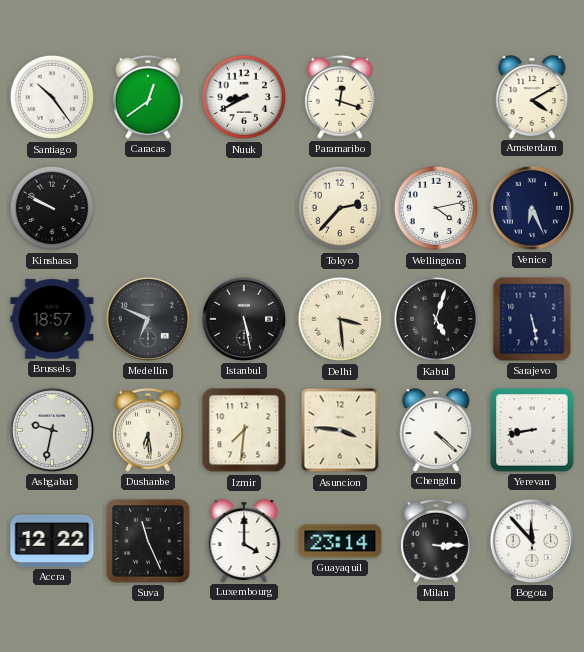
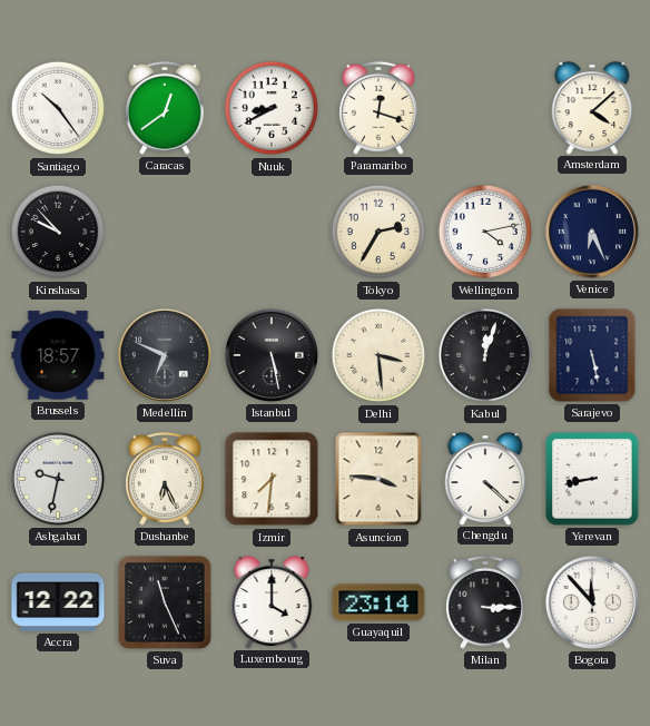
Amsterdam: 4:10 -> 4:08
Kinshasa: 9:50 -> 9:53
Tokyo: 2:37 -> 2:35
Kabul: 5:03 -> 12:03
Dushanbe: 6:29 -> 6:26
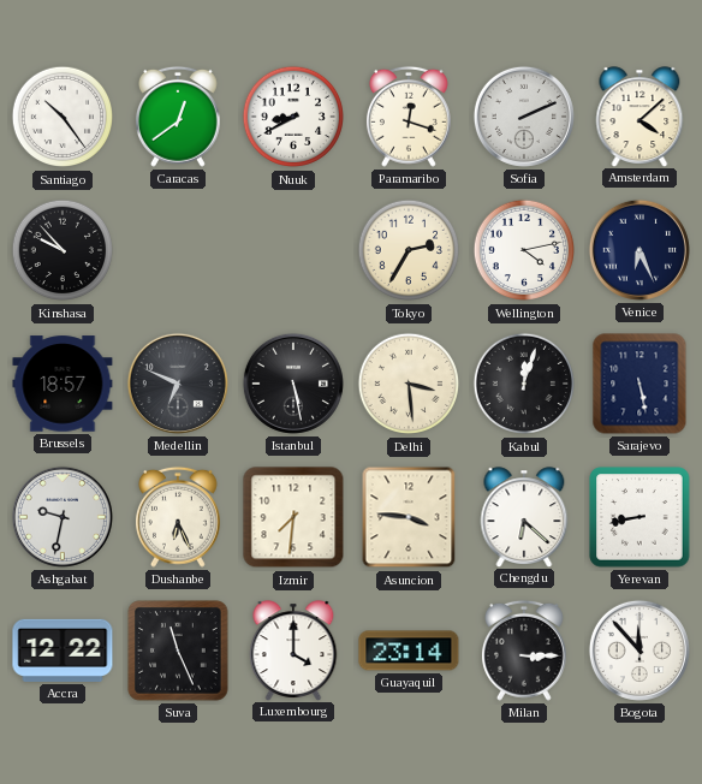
Sofia: none -> 2:11
Chengdu: 4:22 -> 6:22
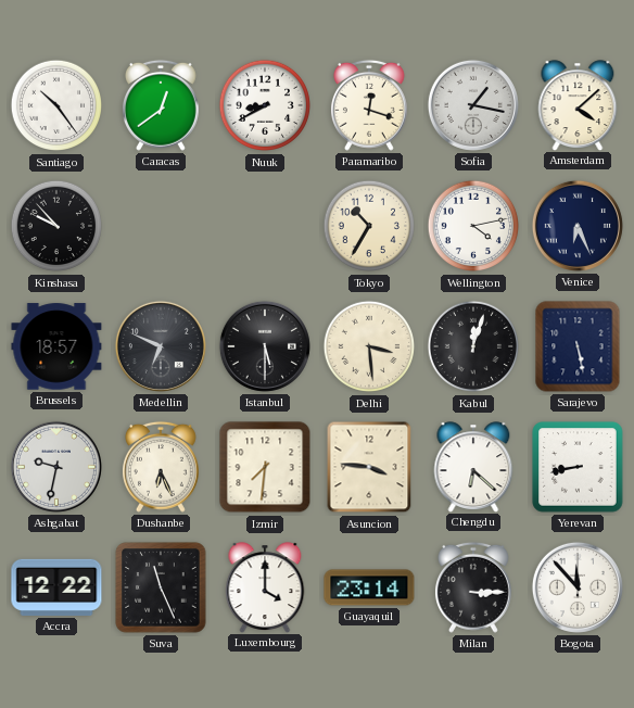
Sofia: 2:11 -> 1:17
Tokyo: 2:35 -> 10:35
Istanbul: 5:28 -> 5:30
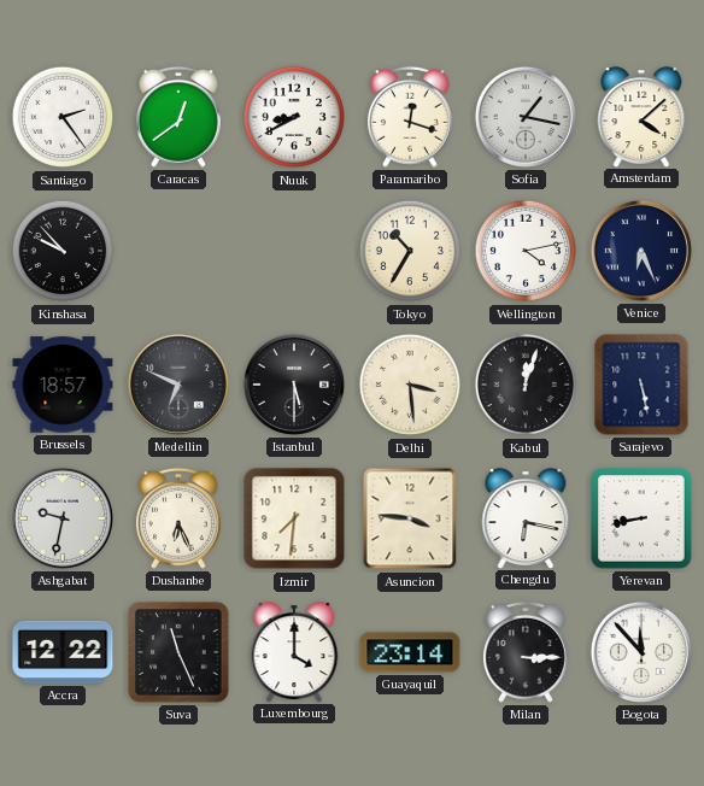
Santiago: 10:24 -> 2:24
Chengdu: 6:22 -> 6:17
